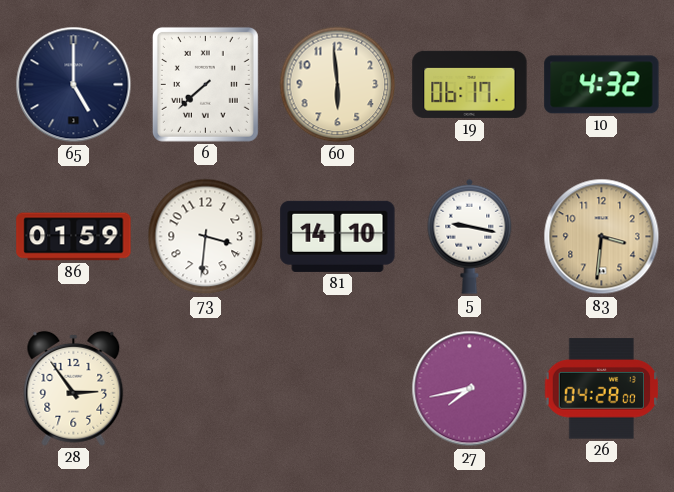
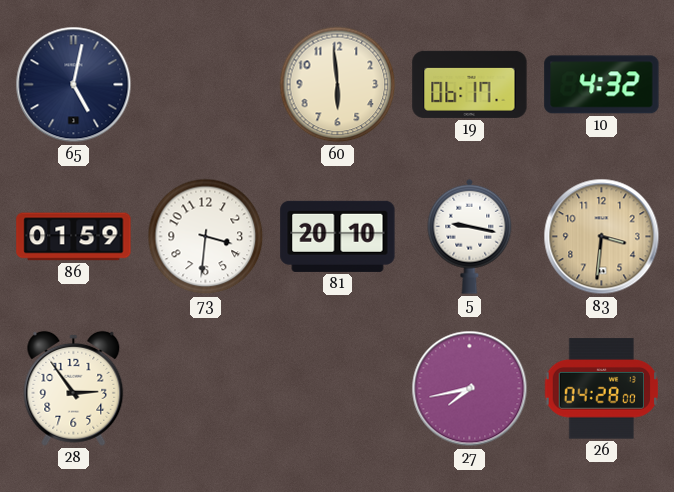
65: 5:00 -> 5:02
6: 7:38 -> none
81: 14:10 -> 20:10
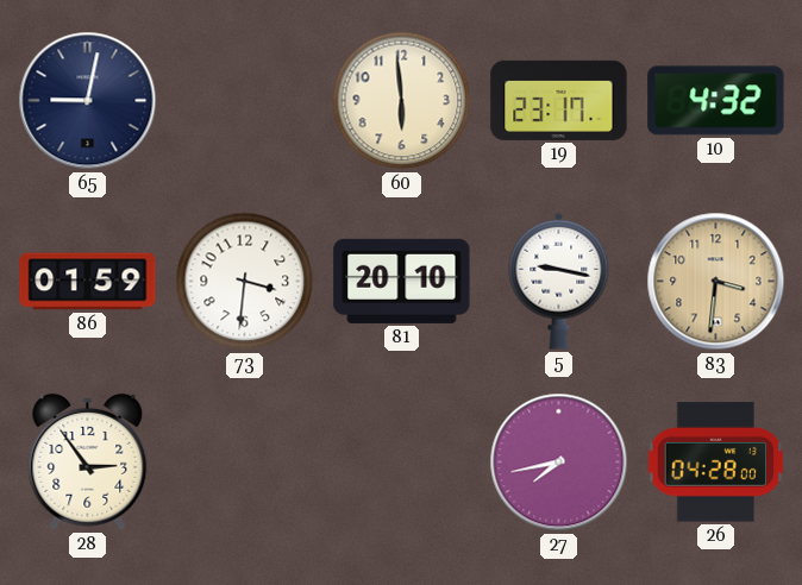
65: 5:02 -> 9:02
19: 06:17 -> 23:17
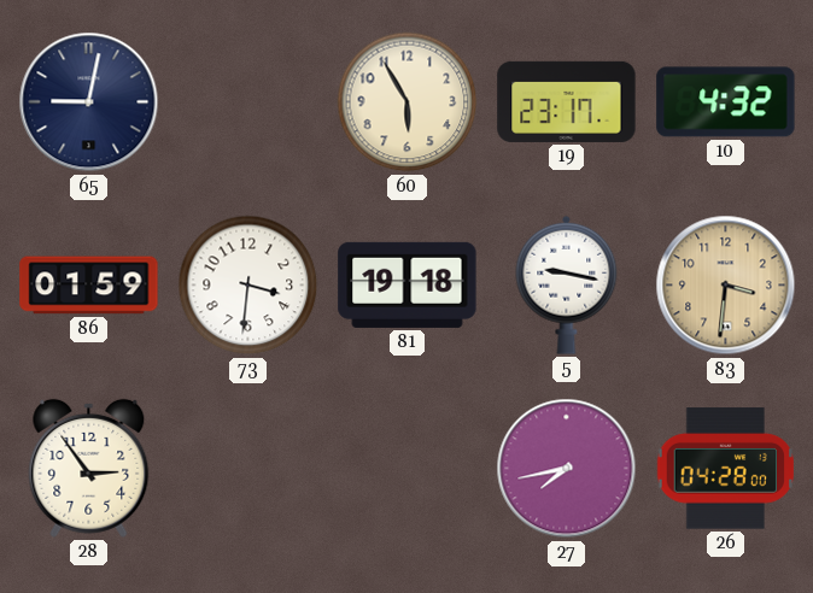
60: 5:59 -> 5:55
81: 20:10 -> 19:18
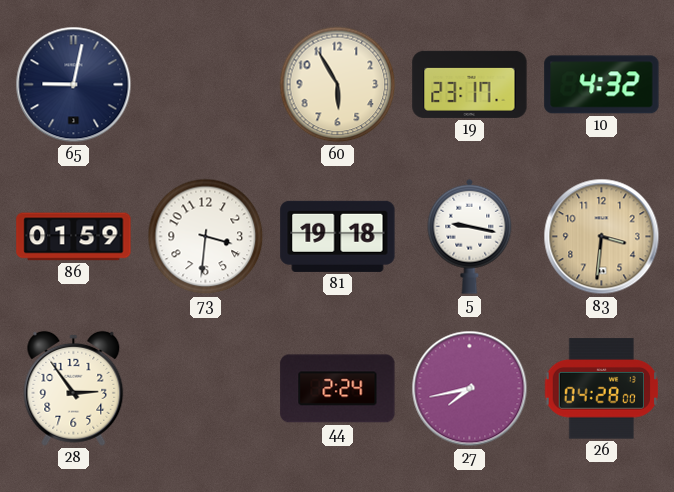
44: none -> 2:24
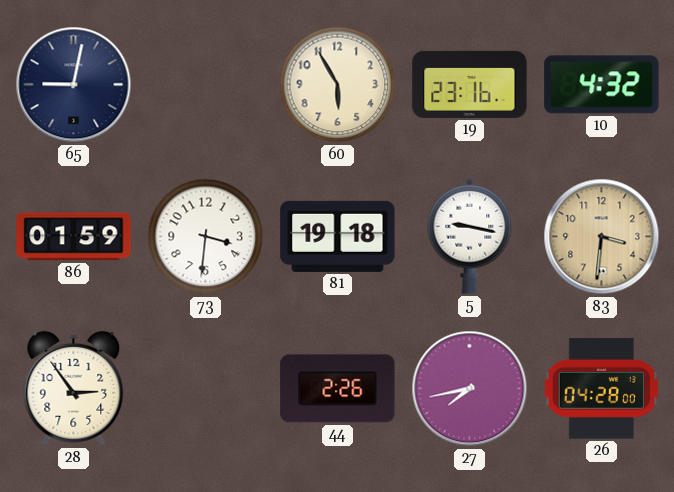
19: 23:17 -> 23:16
44: 2:24 -> 2:26
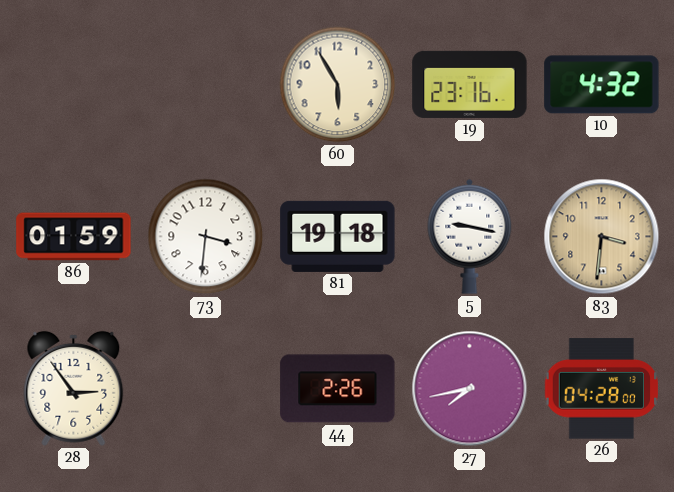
65: 9:02 -> none
